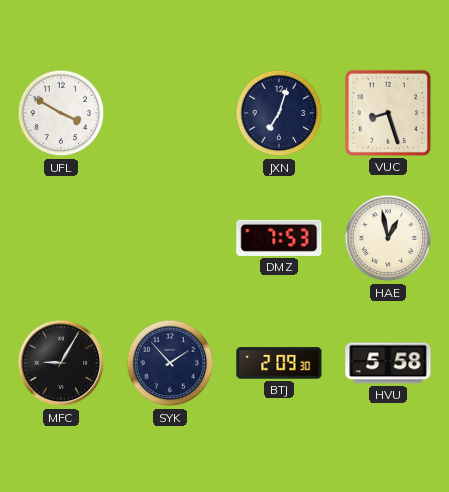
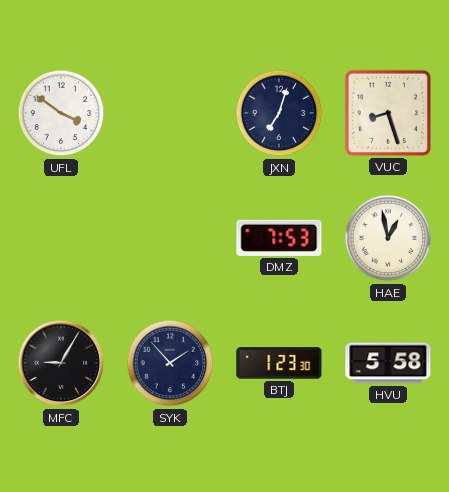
UFL: 3:50 -> 3:51
BTJ: 2:09 -> 1:23
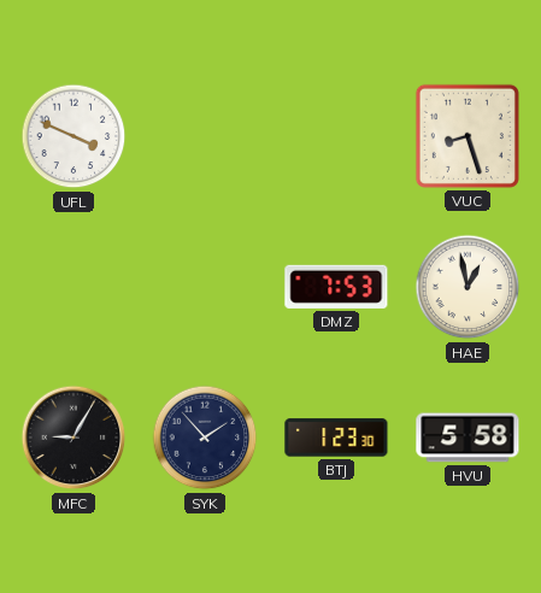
UFL: 3:51 -> 3:49
JXN: 7:03 -> none
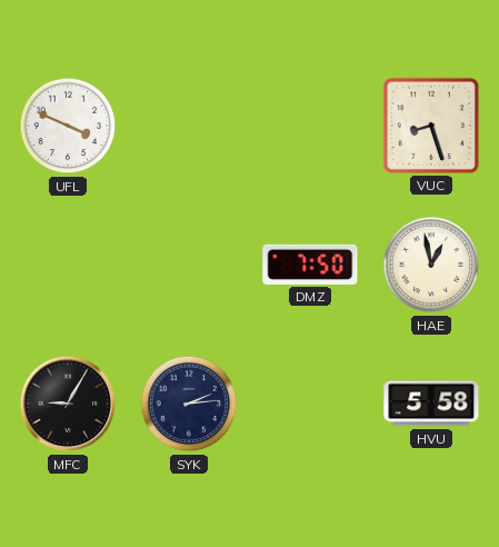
DMZ: 7:53 -> 7:50
SYK: 1:53 -> 2:14
BTJ: 1:23 -> none
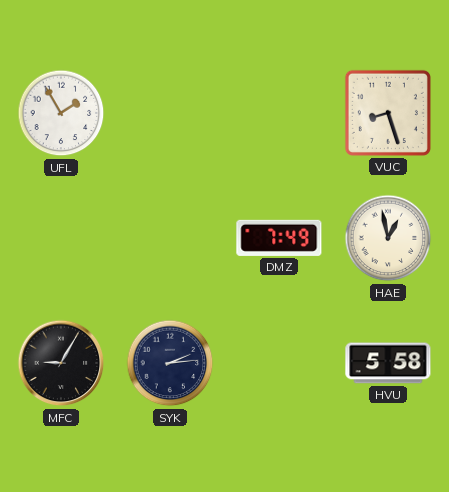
UFL: 3:49 -> 1:55
DMZ: 7:50 -> 7:49
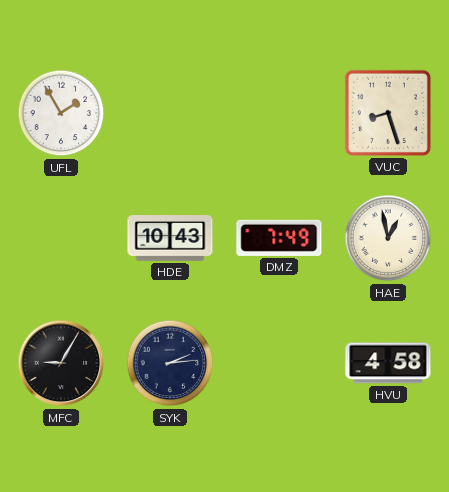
HDE: none -> 10:43
HVU: 5:58 -> 4:58
